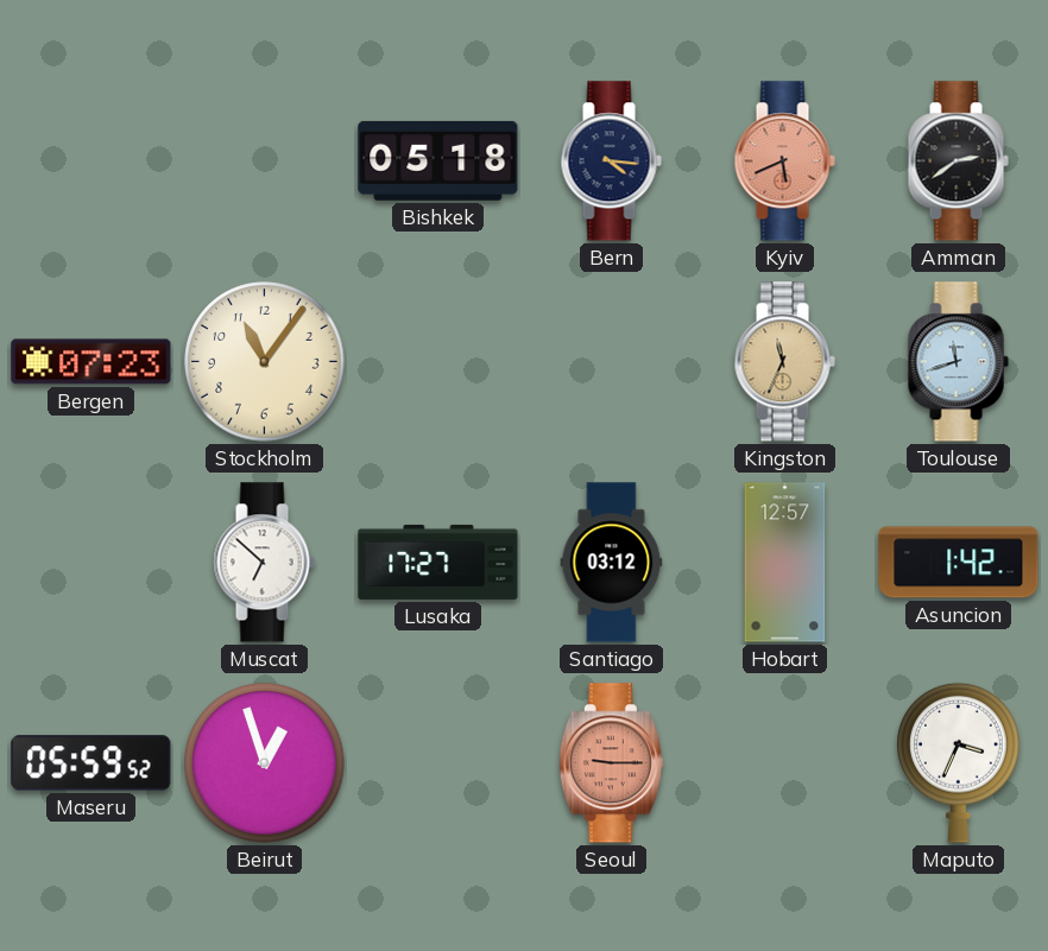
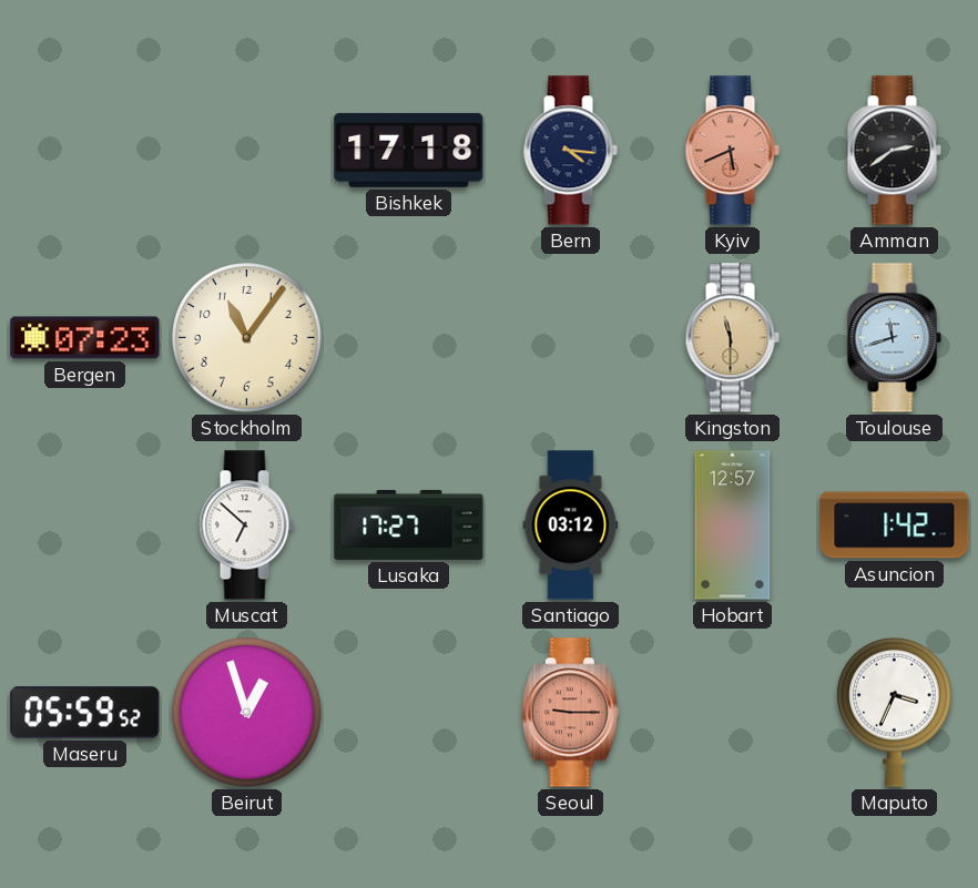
Bishkek: 05:18 -> 17:18
Kingston: 11:34 -> 11:30
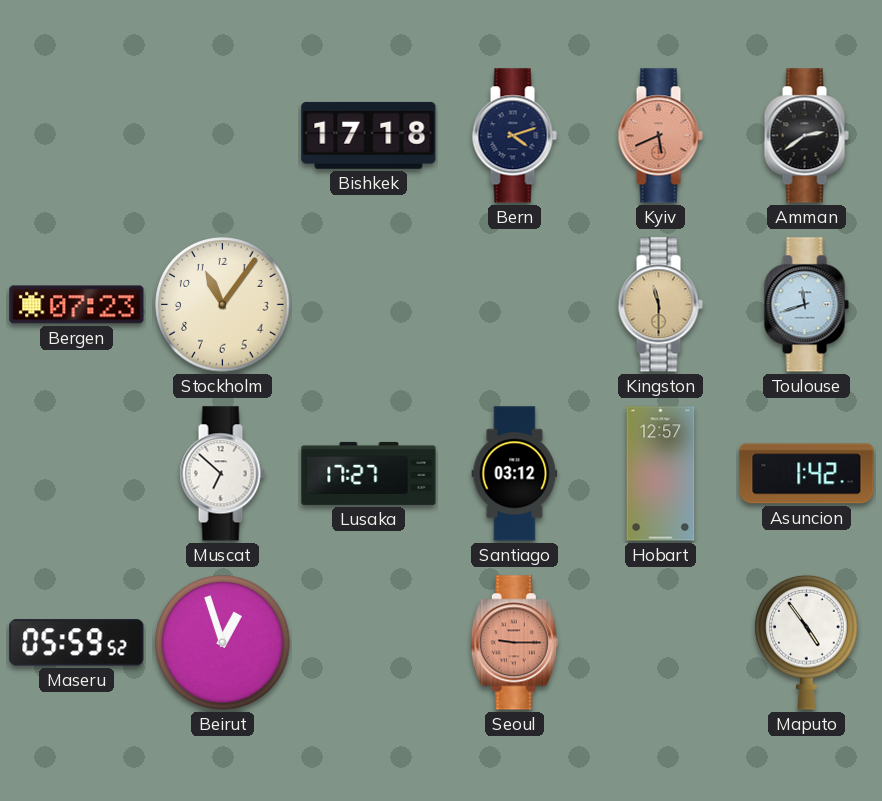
Bern: 4:16 -> 4:12
Maputo: 3:34 -> 4:54
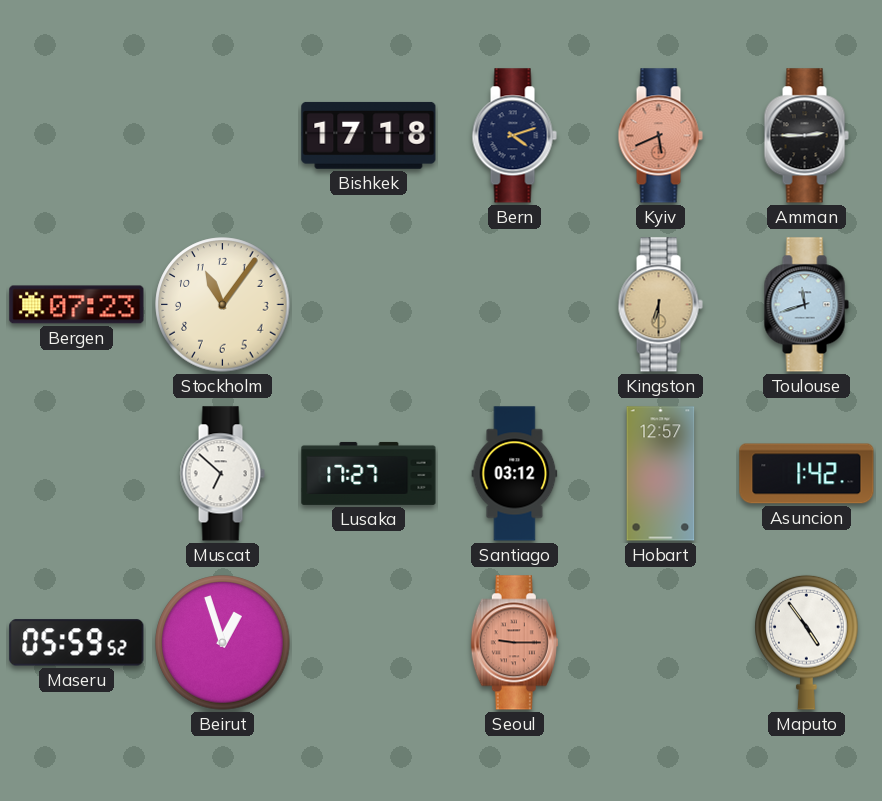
Amman: 2:39 -> 2:45
Kingston: 11:30 -> 6:30
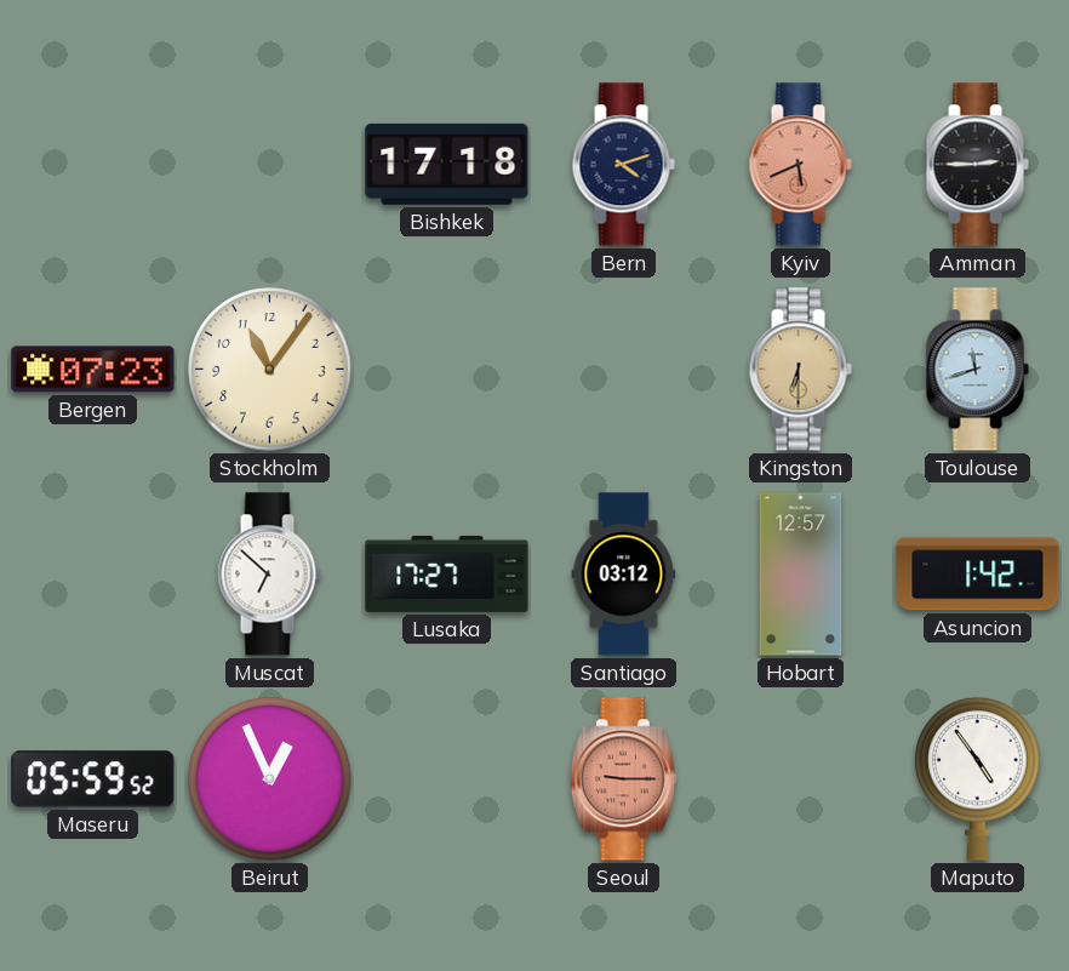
Beirut: 12:57 -> 12:56
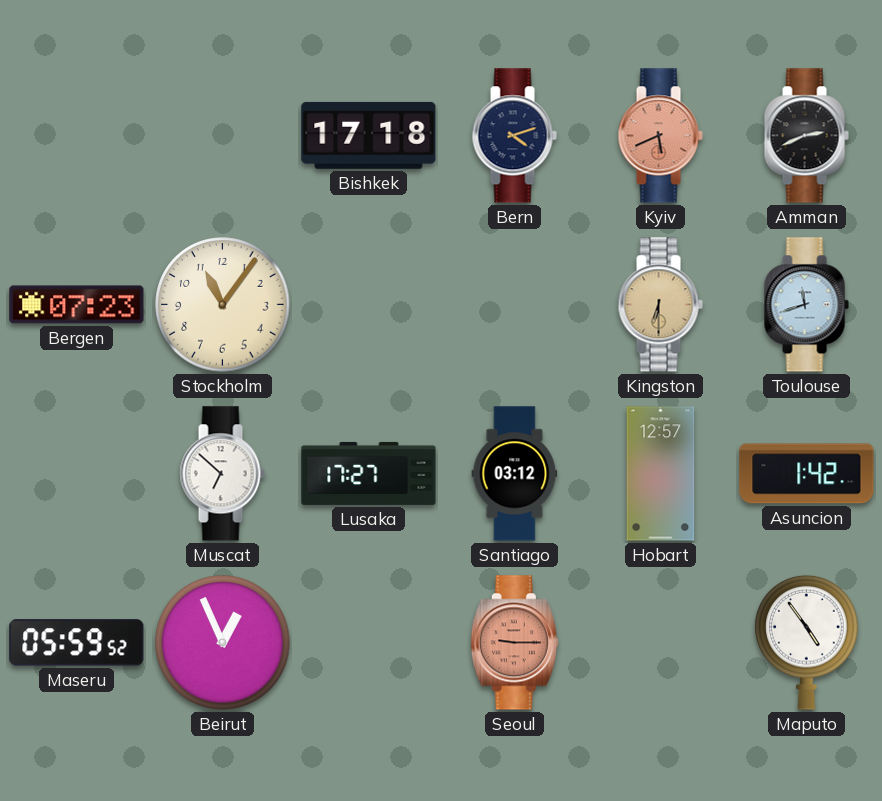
Amman: 2:45 -> 2:41
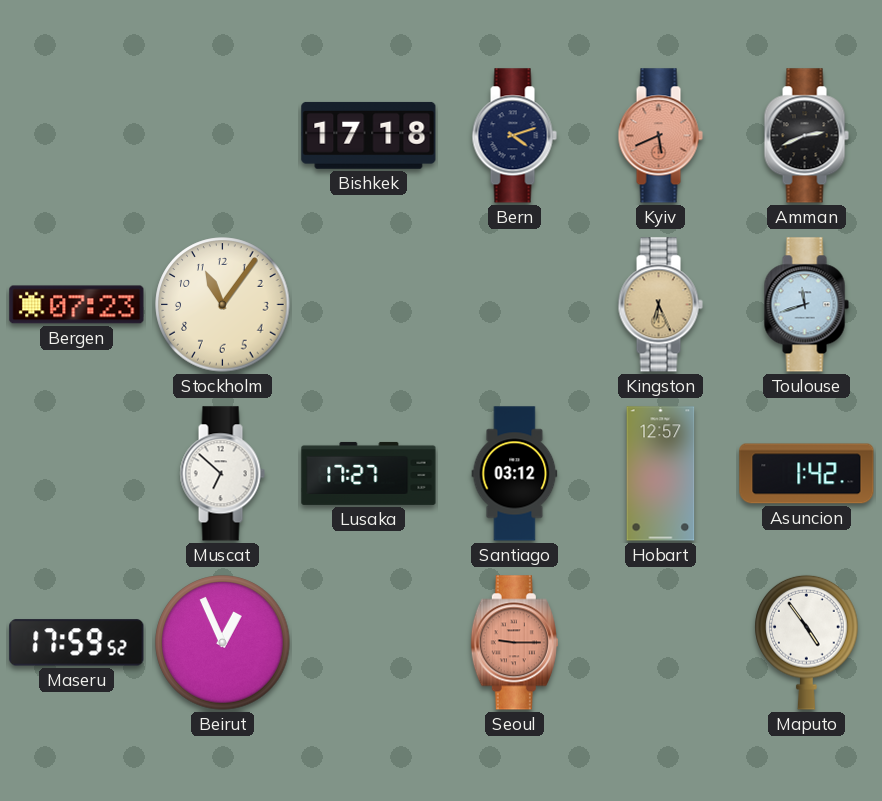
Kingston: 6:30 -> 6:26
Maseru: 05:59 -> 17:59
